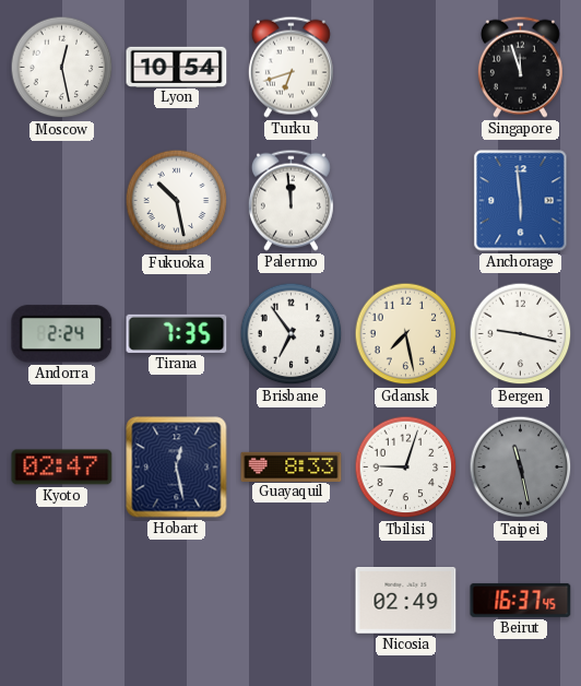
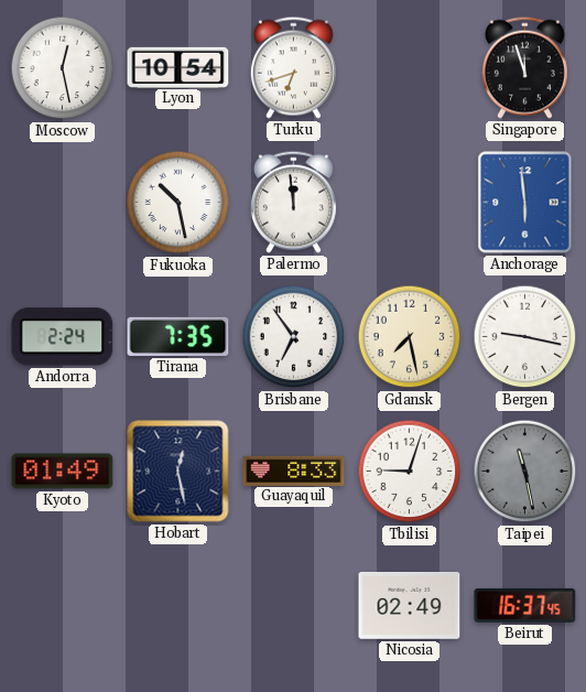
Kyoto: 02:47 -> 01:49
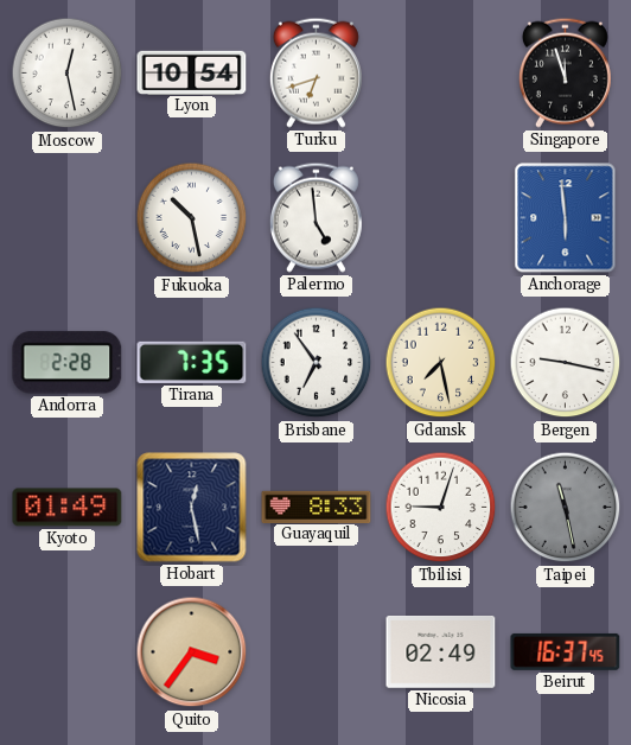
Palermo: 11:59 -> 4:59
Andorra: 2:24 -> 2:28
Quito: none -> 3:36
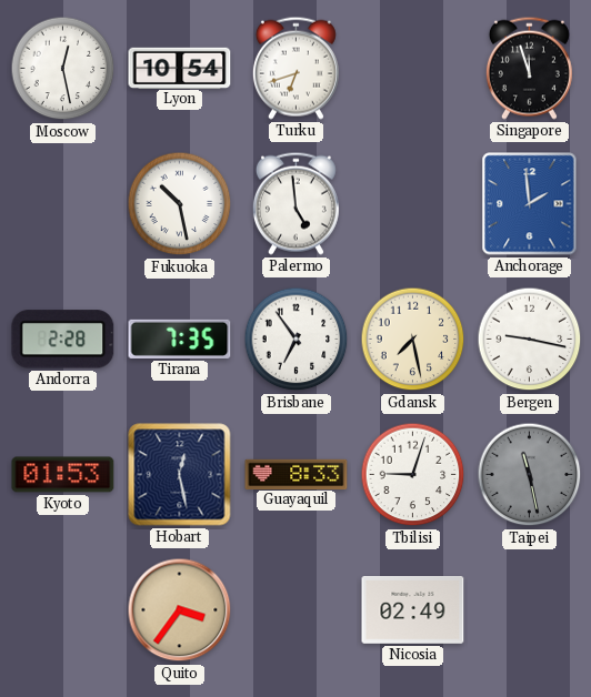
Anchorage: 5:59 -> 1:59
Kyoto: 01:49 -> 01:53
Beirut: 16:37 -> none
